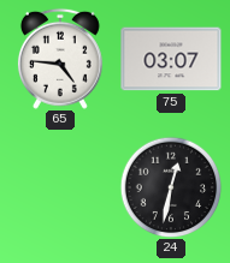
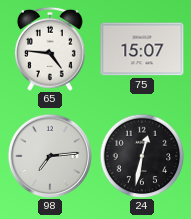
75: 03:07 -> 15:07
98: none -> 7:14
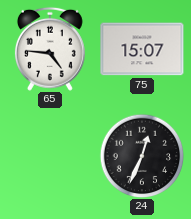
98: 7:14 -> none
24: 12:32 -> 12:34
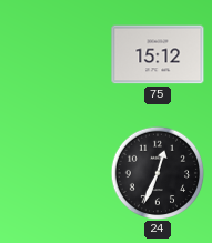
65: 4:46 -> none
75: 15:07 -> 15:12
